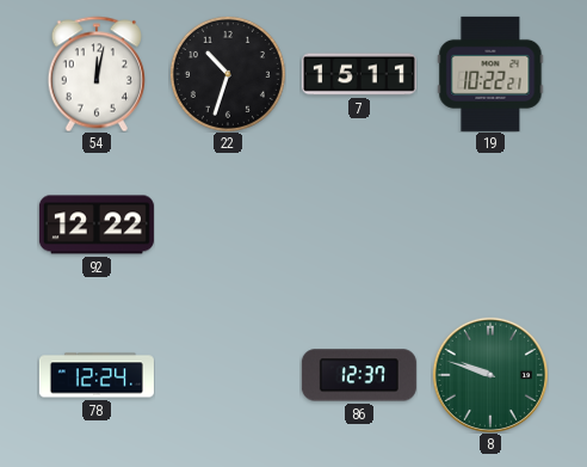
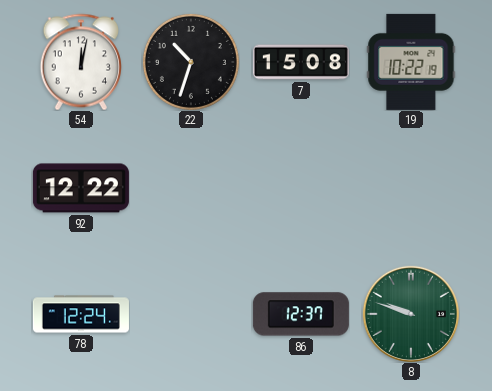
7: 15:11 -> 15:08
19: 10:22:21 -> 10:22:19
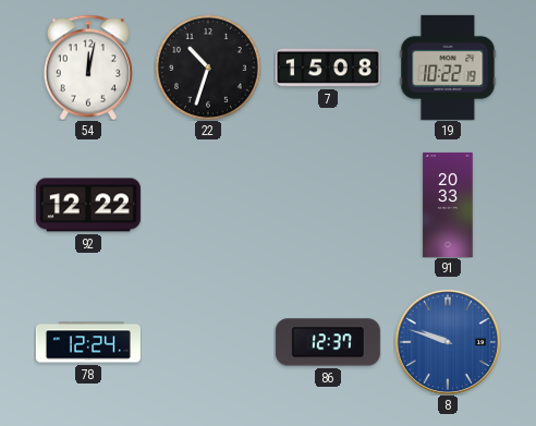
91: none -> 20:33
8 dial: green -> blue
